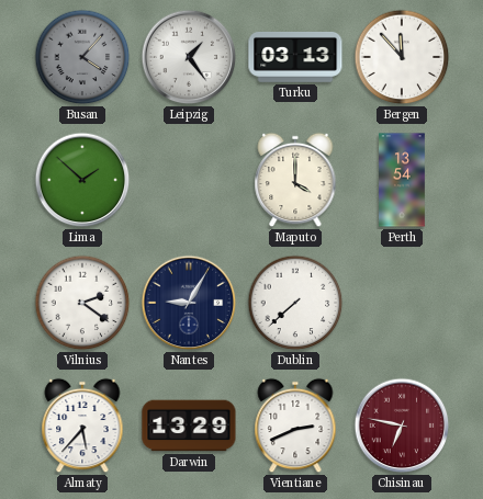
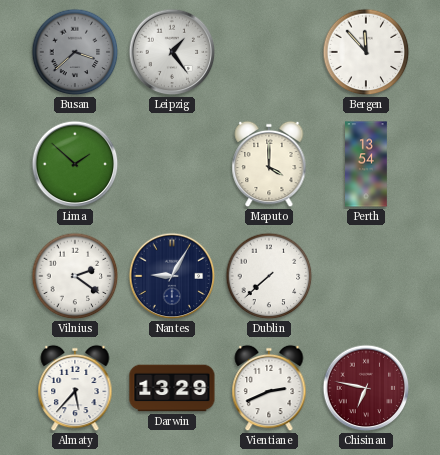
Busan: 4:07 -> 3:38
Turku: 03:13 -> none
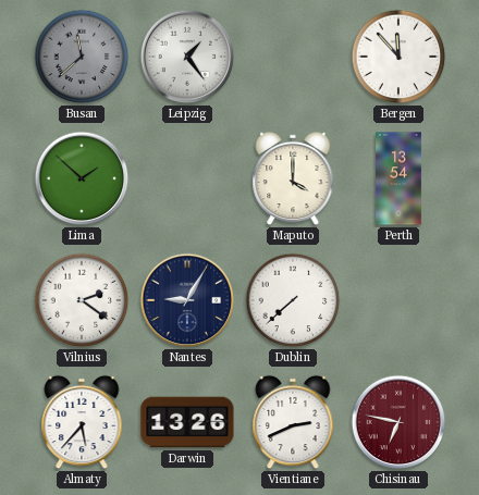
Busan: 3:38 -> 11:38
Darwin: 13:29 -> 13:26
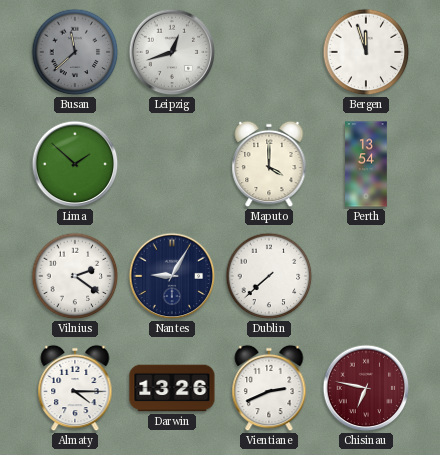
Leipzig: 1:24 -> 12:42
Bergen: 11:53 -> 11:57
Almaty: 5:37 -> 4:15
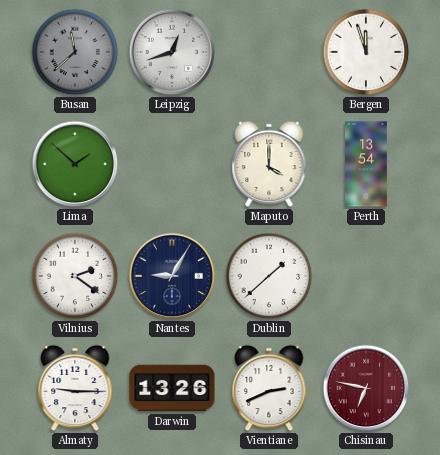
Dublin: 7:38 -> 1:38
Almaty: 4:15 -> 9:15
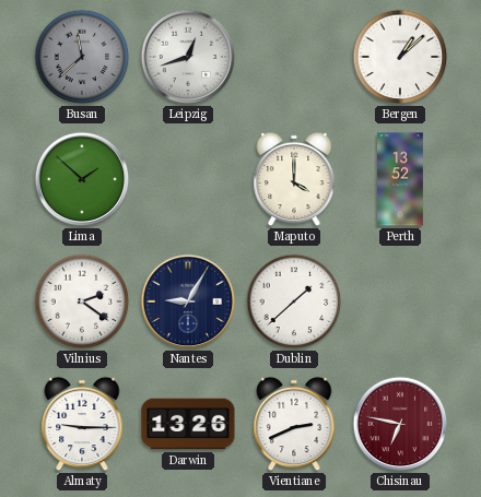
Bergen: 11:57 -> 1:08
Perth: 13:54 -> 13:52
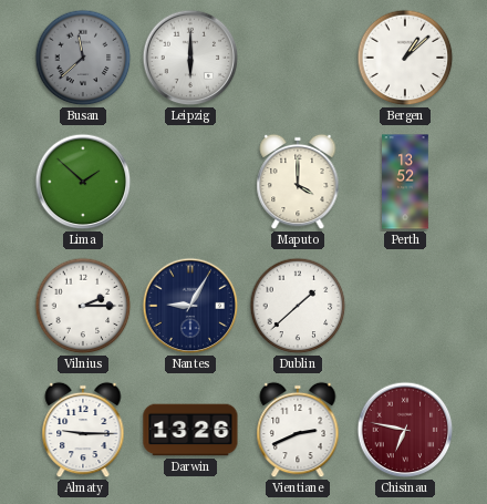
Leipzig: 12:42 -> 6:00
Vilnius: 2:21 -> 2:15
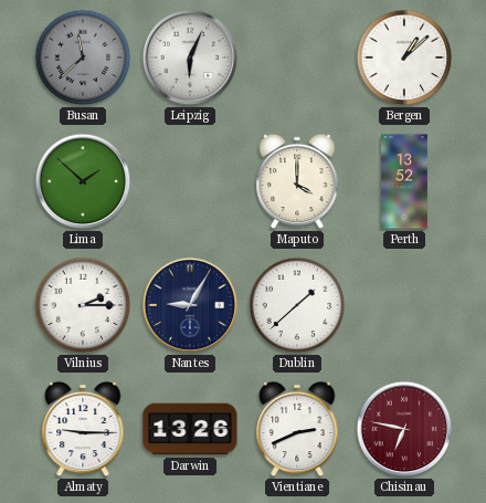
Leipzig: 6:00 -> 6:04
